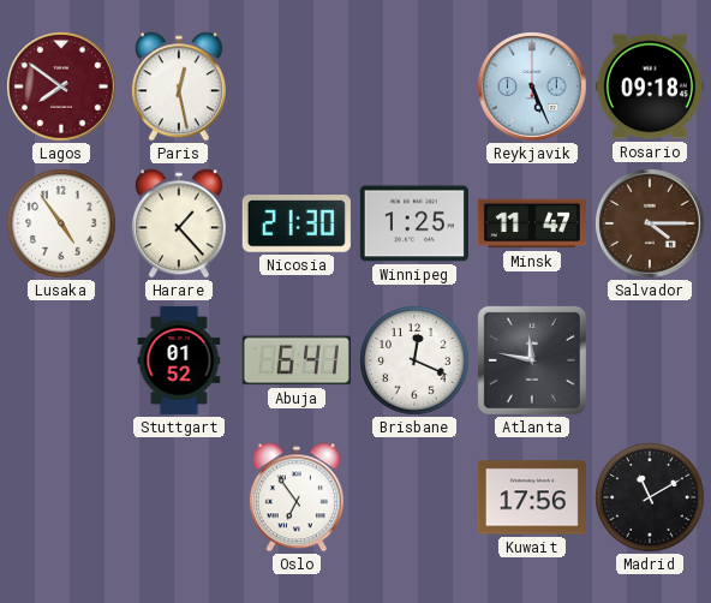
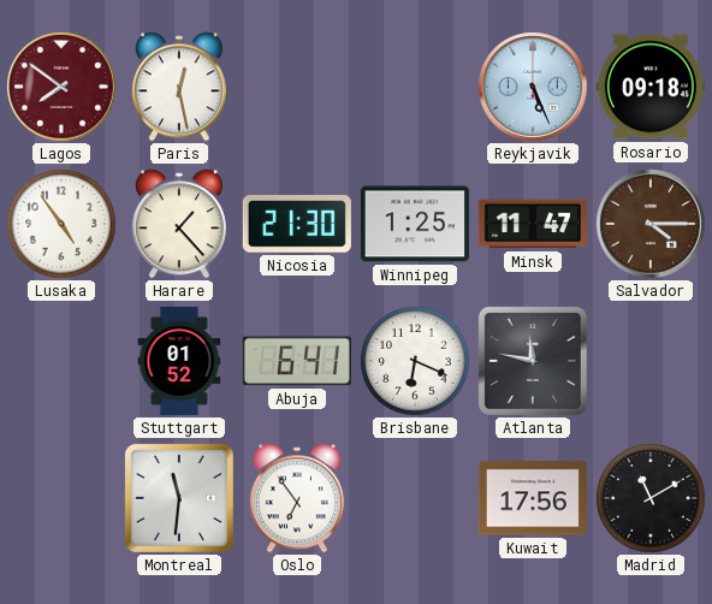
Brisbane: 12:19 -> 6:19
Montreal: none -> 11:31
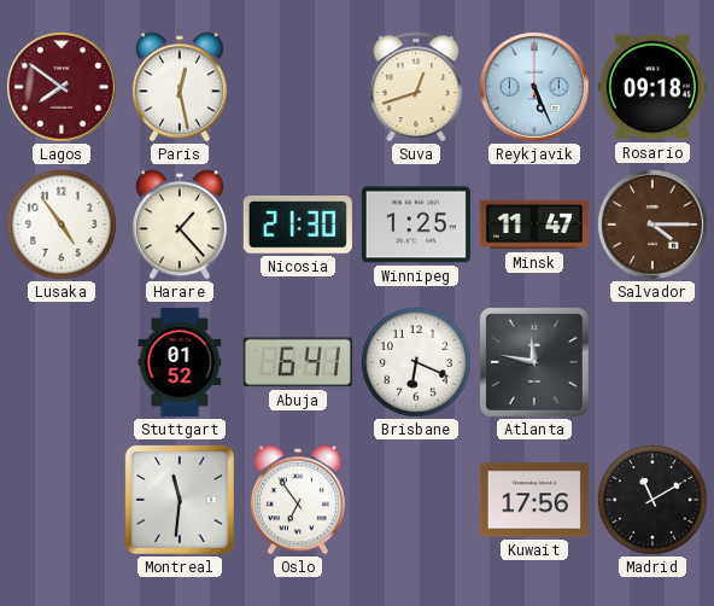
Suva: none -> 12:42
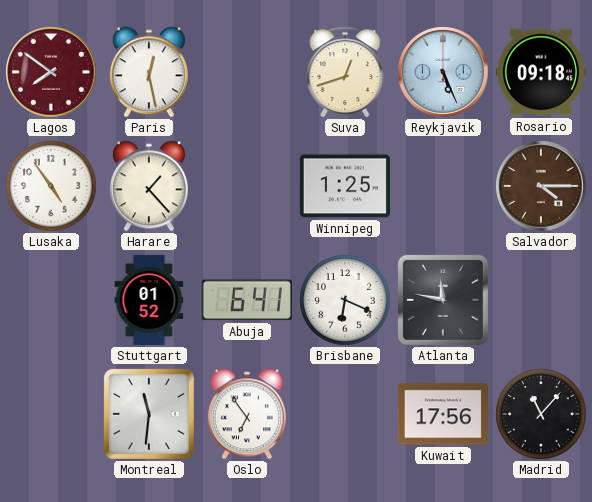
Nicosia: 21:30 -> none
Minsk: 11:47 -> none
Madrid: 11:10 -> 11:07
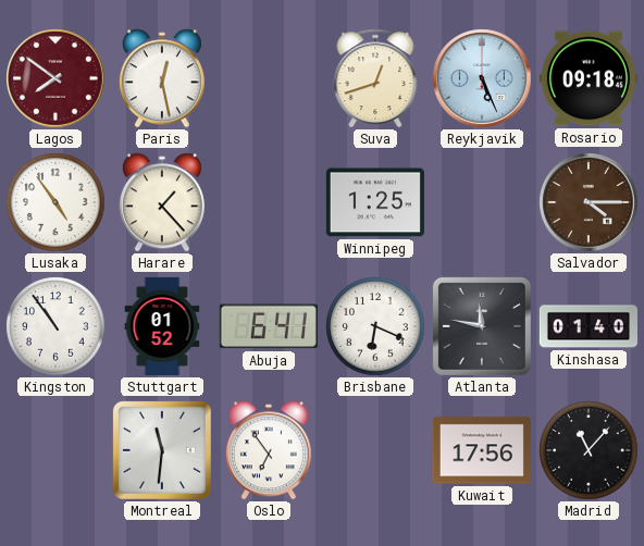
Kingston: none -> 10:54
Kinshasa: none -> 01:40
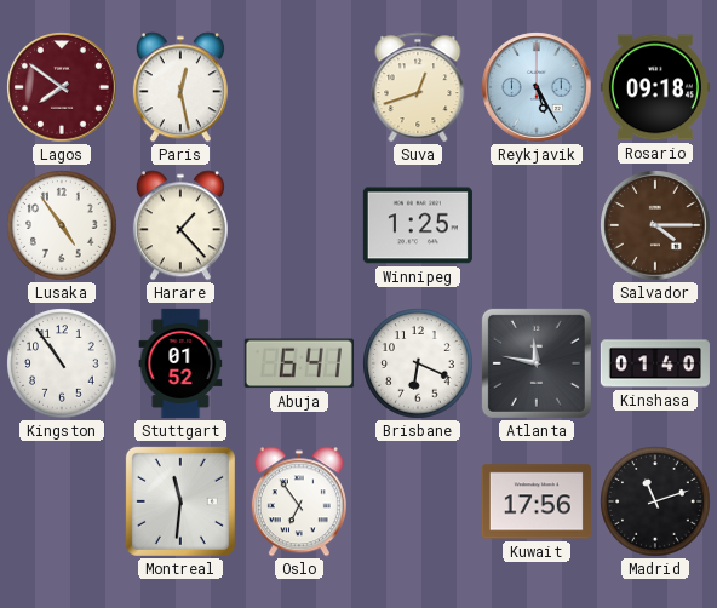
Reykjavik: 5:26 -> 5:25
Madrid: 11:07 -> 11:12
